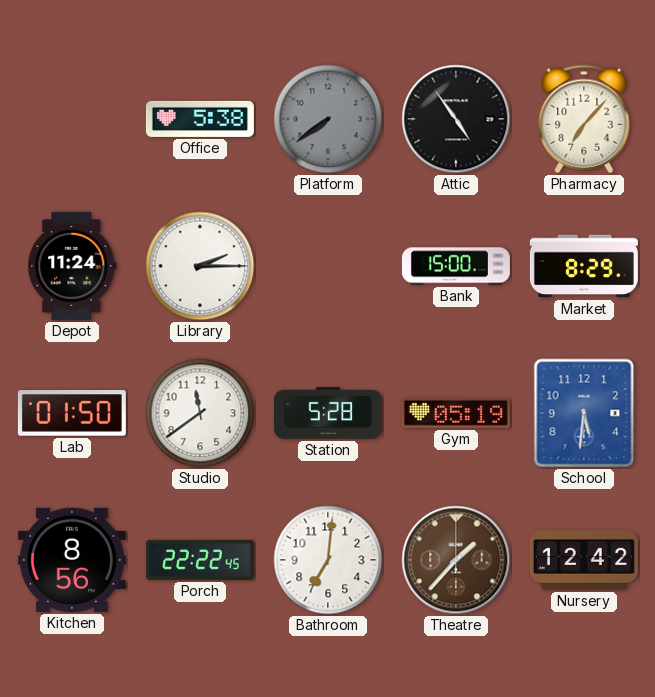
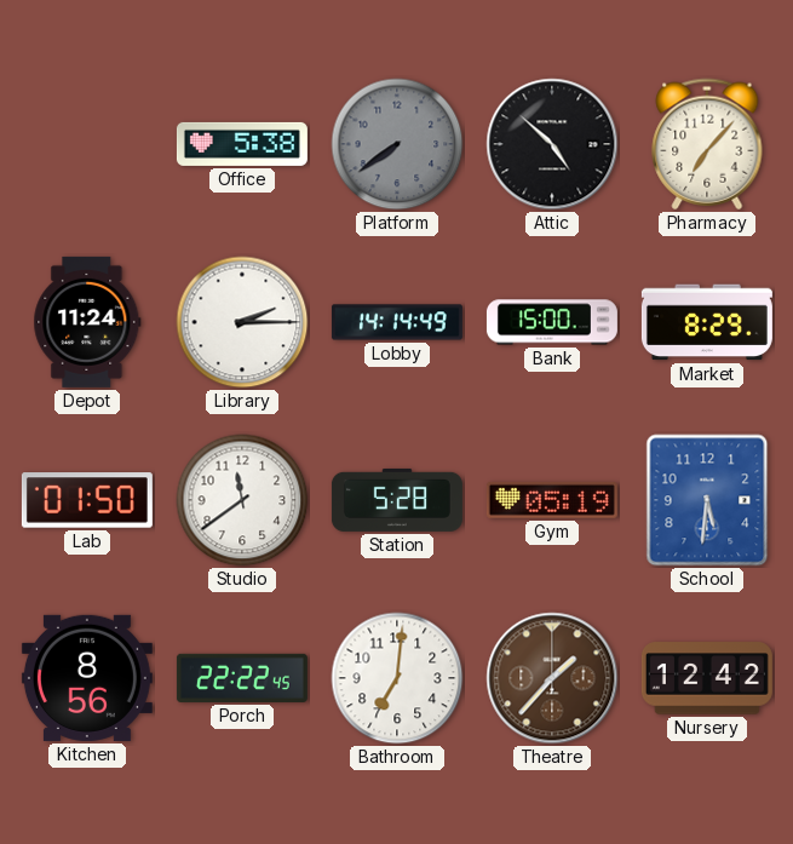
Attic: 4:54 -> 4:52
Lobby: none -> 14:14
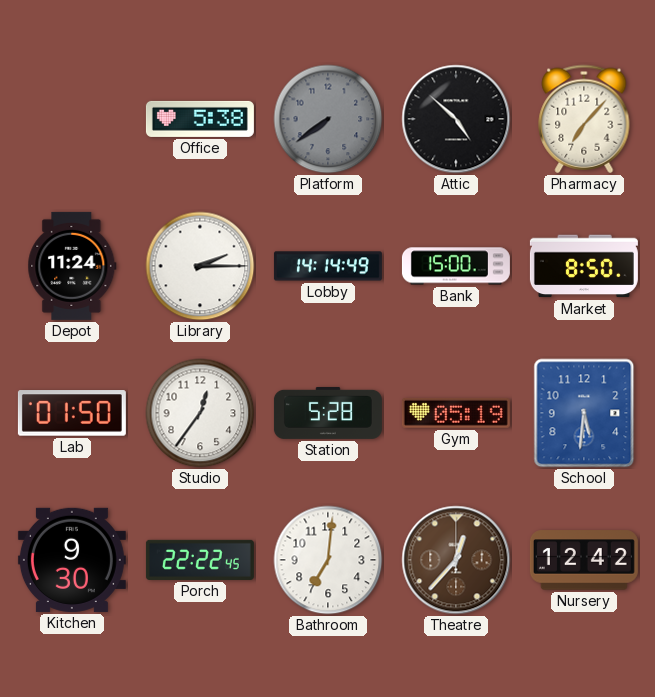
Market: 8:29 -> 8:50
Studio: 11:39 -> 12:36
Kitchen: 8:56 -> 9:30
Theatre: 1:37 -> 12:37
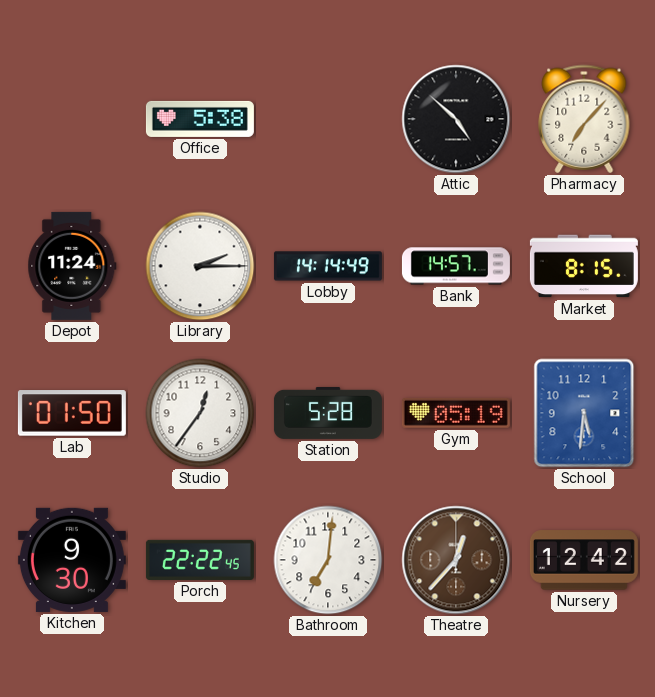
Platform: 7:39 -> none
Bank: 15:00 -> 14:57
Market: 8:50 -> 8:15
